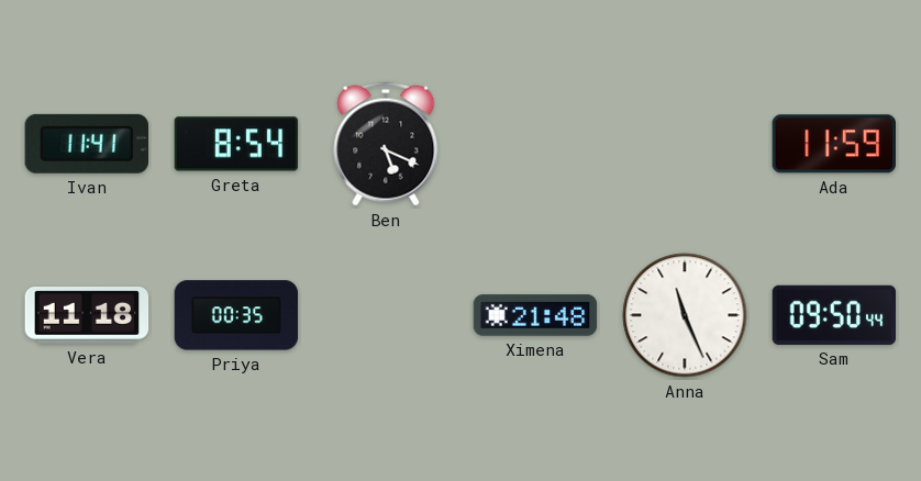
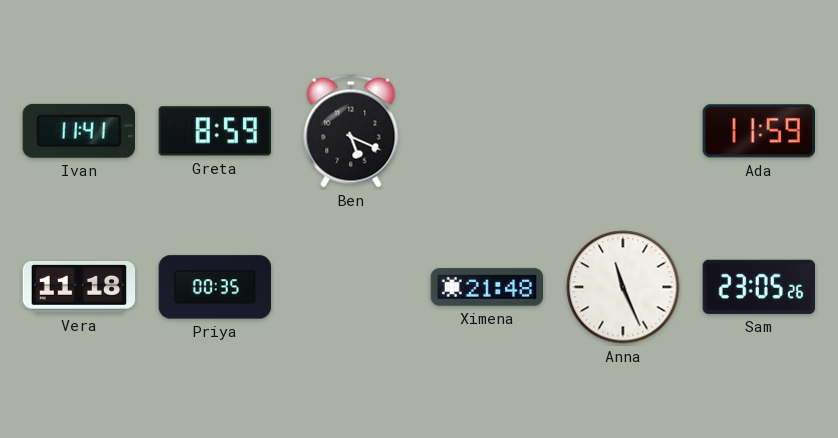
Greta: 8:54 -> 8:59
Sam: 09:50 -> 23:05
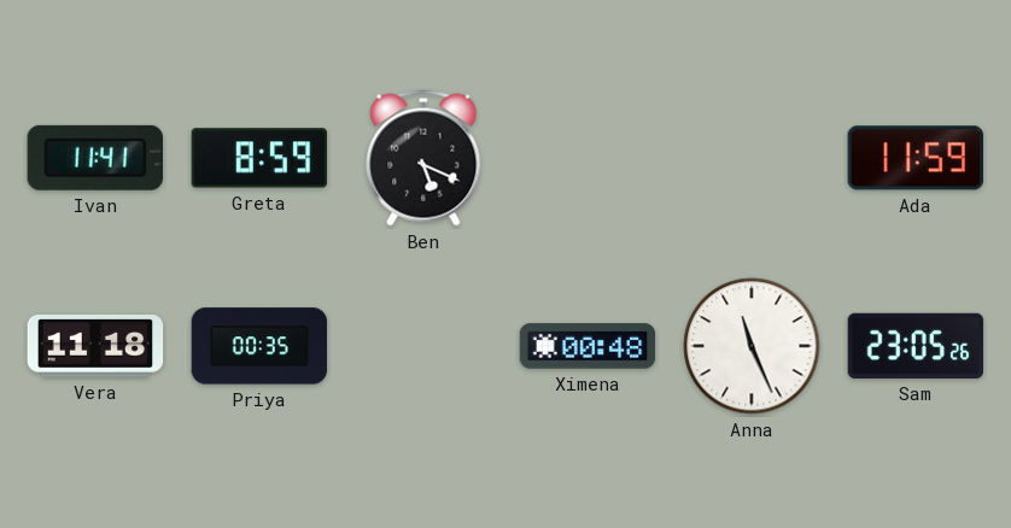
Ximena: 21:48 -> 00:48
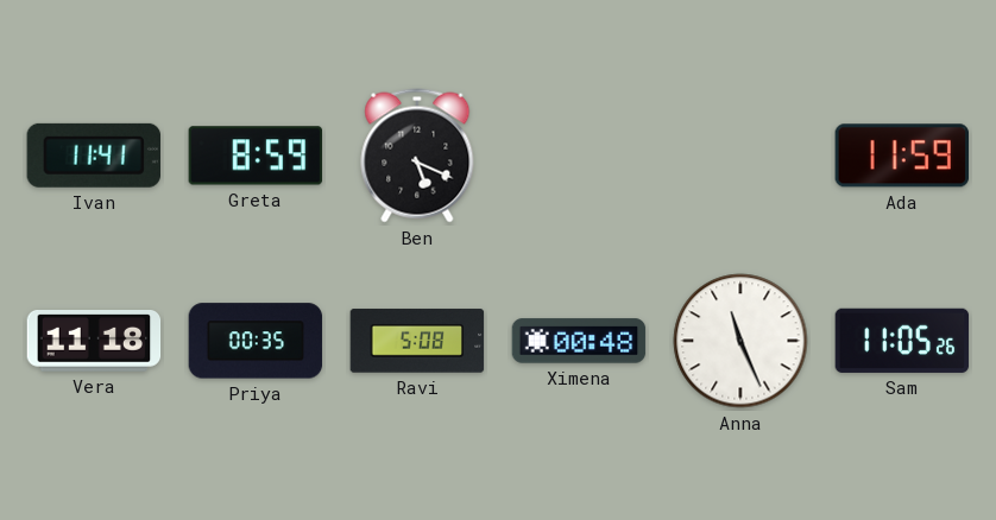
Ravi: none -> 5:08
Sam: 23:05 -> 11:05
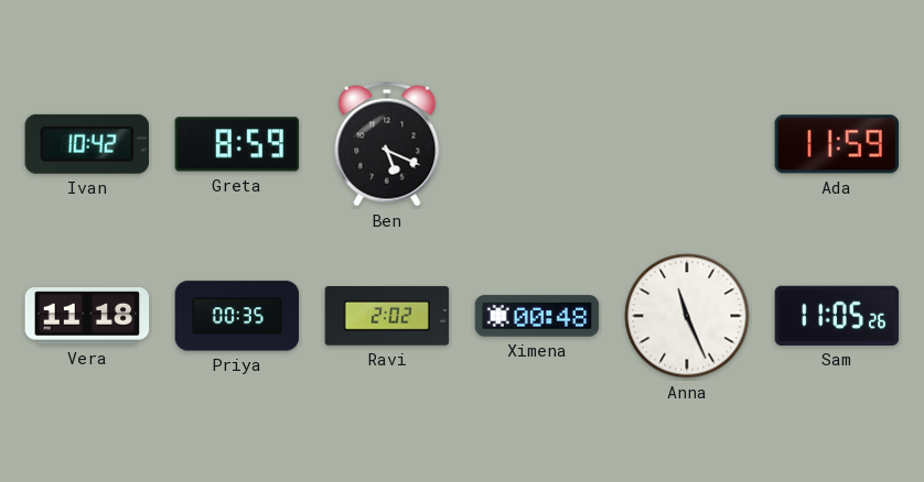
Ivan: 11:41 -> 10:42
Ravi: 5:08 -> 2:02
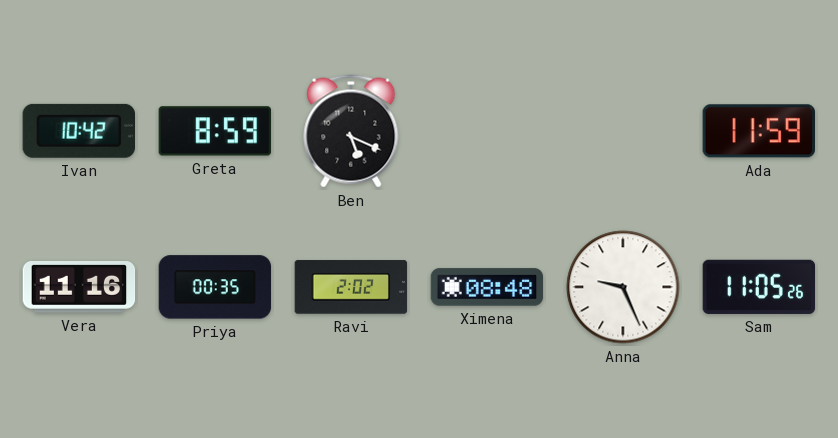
Vera: 11:18 -> 11:16
Ximena: 00:48 -> 08:48
Anna: 11:26 -> 9:26
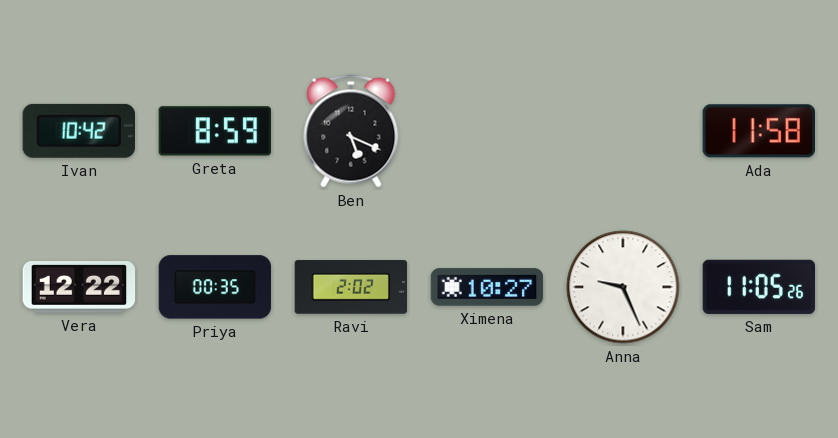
Ada: 11:59 -> 11:58
Vera: 11:16 -> 12:22
Ximena: 08:48 -> 10:27
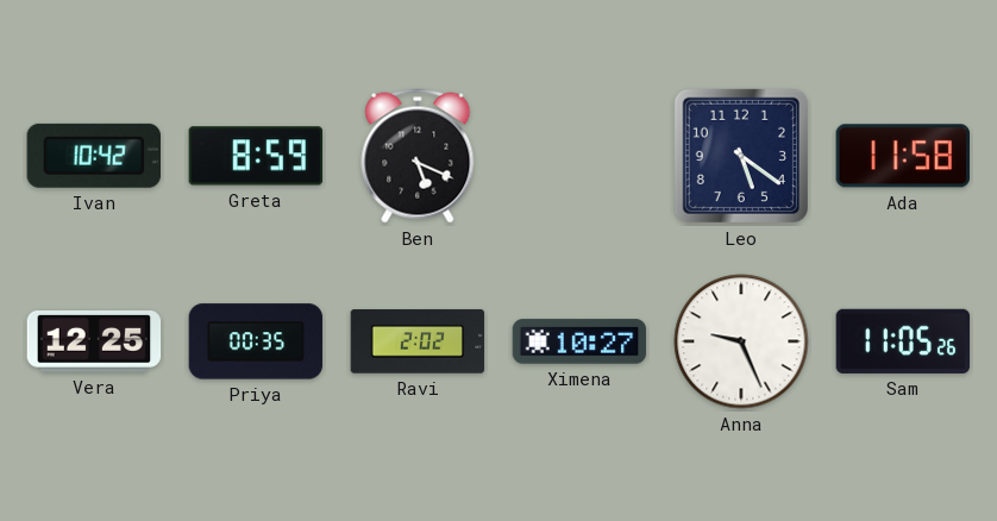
Leo: none -> 5:21
Vera: 12:22 -> 12:25
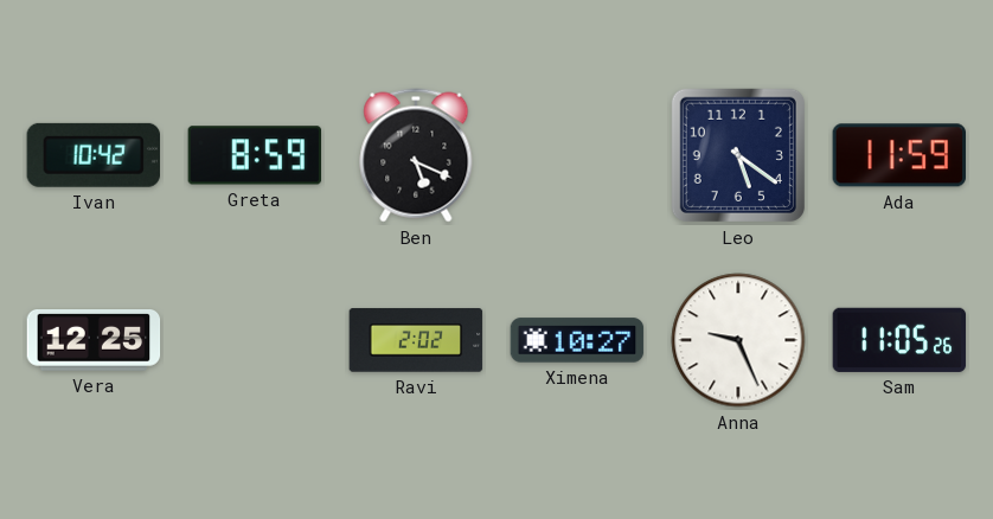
Ada: 11:58 -> 11:59
Priya: 00:35 -> none
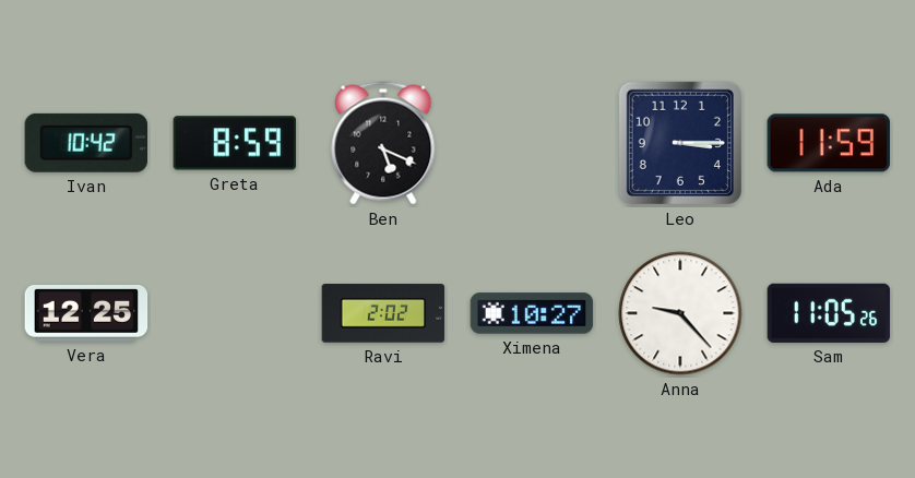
Leo: 5:21 -> 3:15
Anna: 9:26 -> 9:23
